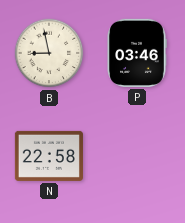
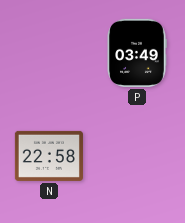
B: 8:58 -> none
P: 03:46 -> 03:49
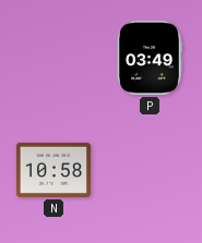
N: 22:58 -> 10:58
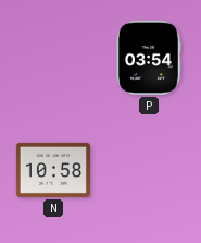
P: 03:49 -> 03:54
